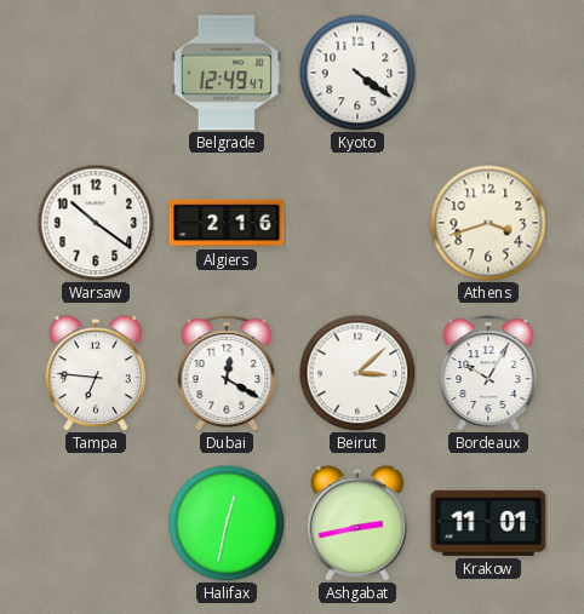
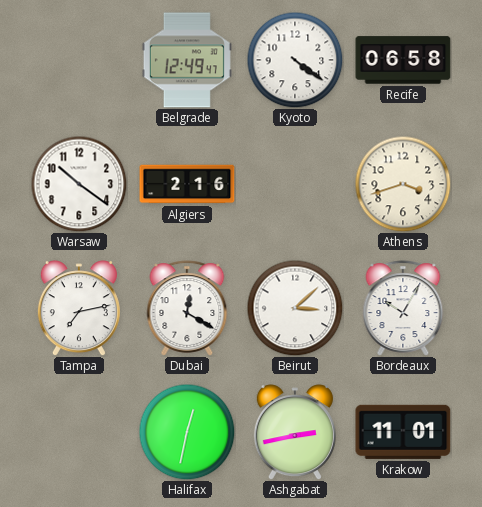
Recife: none -> 06:58
Tampa: 6:46 -> 7:13
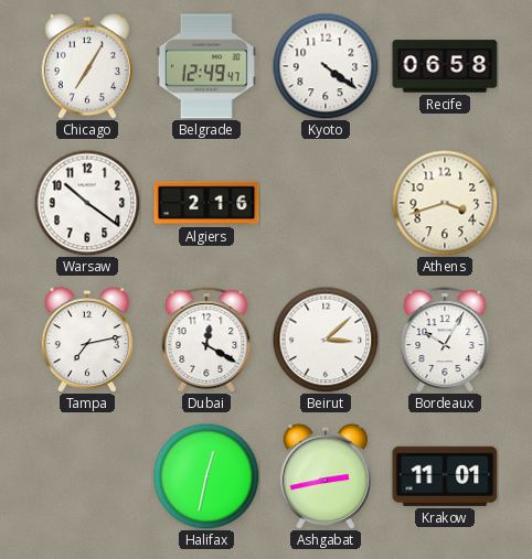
Chicago: none -> 7:05
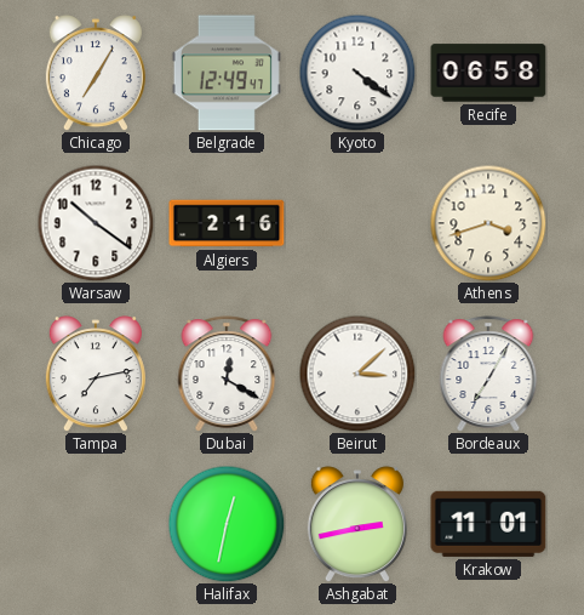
Bordeaux: 10:05 -> 7:05
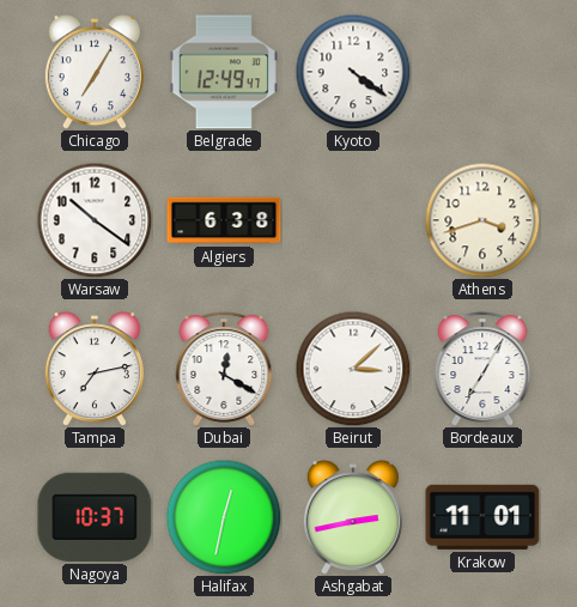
Recife: 06:58 -> none
Algiers: 2:16 -> 6:38
Nagoya: none -> 10:37
